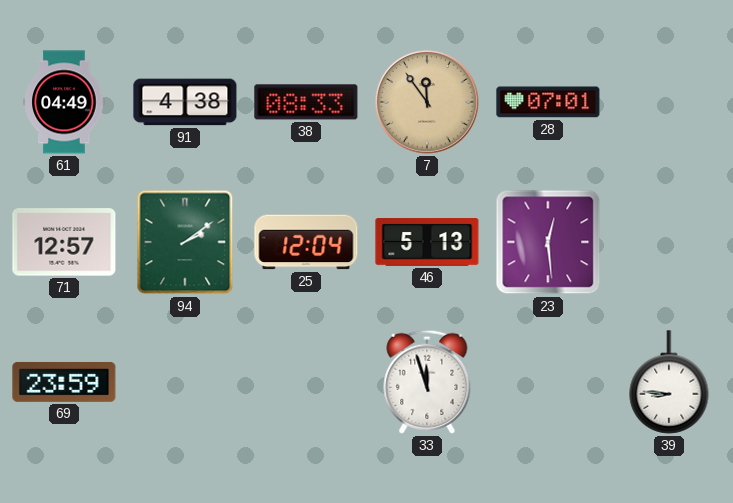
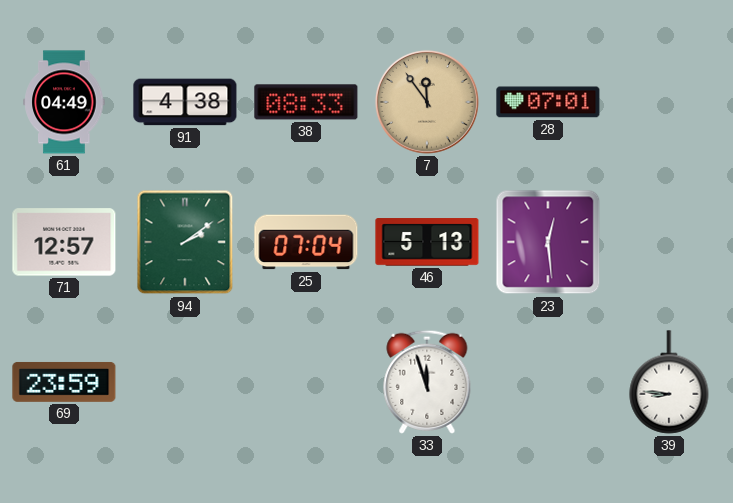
25: 12:04 -> 07:04
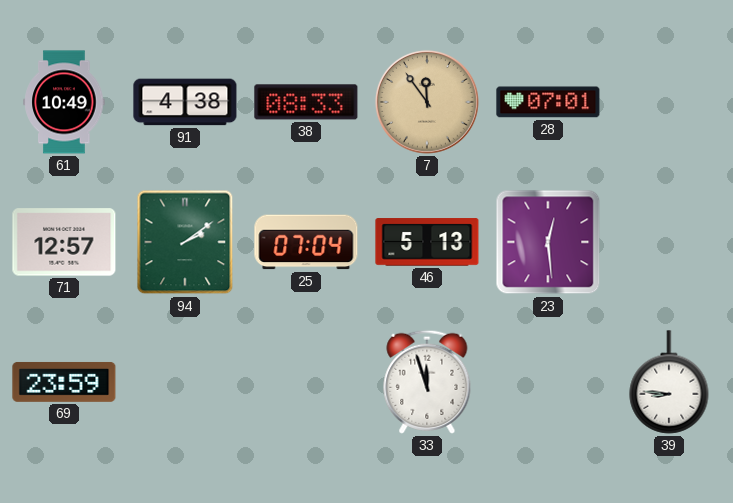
61: 04:49 -> 10:49
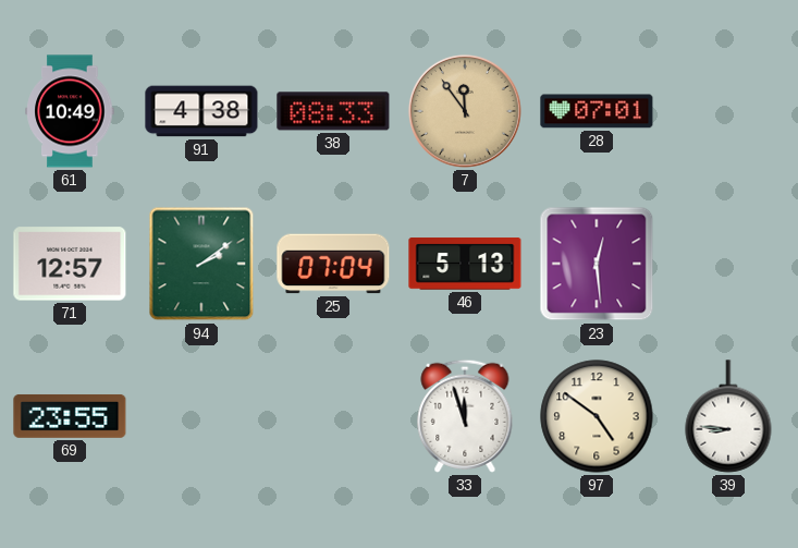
69: 23:59 -> 23:55
97: none -> 4:51
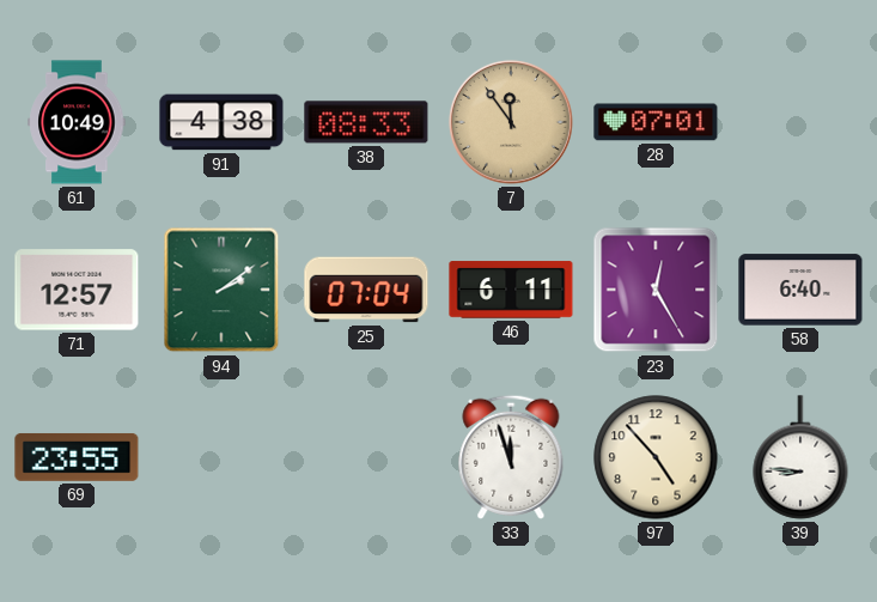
46: 5:13 -> 6:11
23: 12:29 -> 12:25
58: none -> 6:40
97: 4:51 -> 4:53
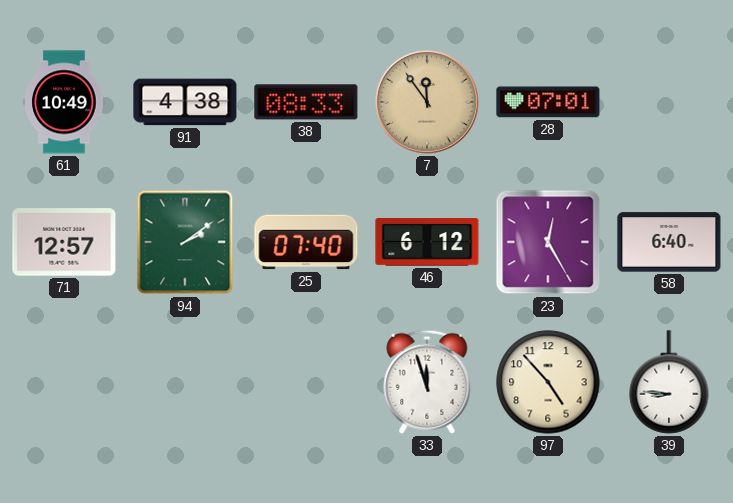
25: 07:04 -> 07:40
46: 6:11 -> 6:12
69: 23:55 -> none
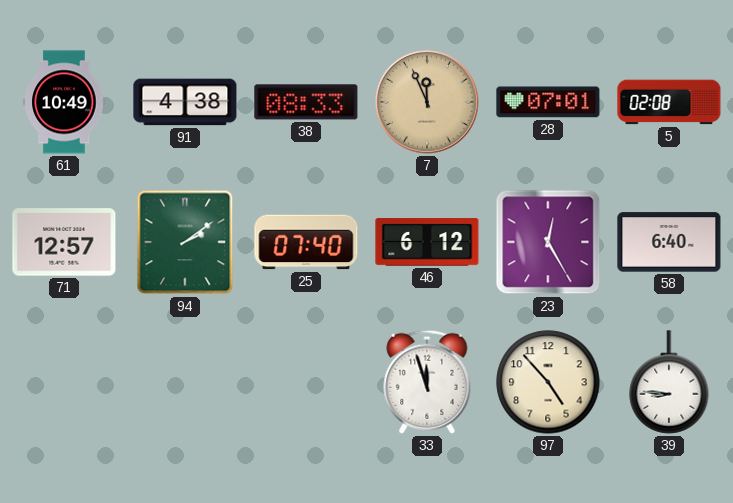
7: 11:54 -> 11:56
5: none -> 02:08
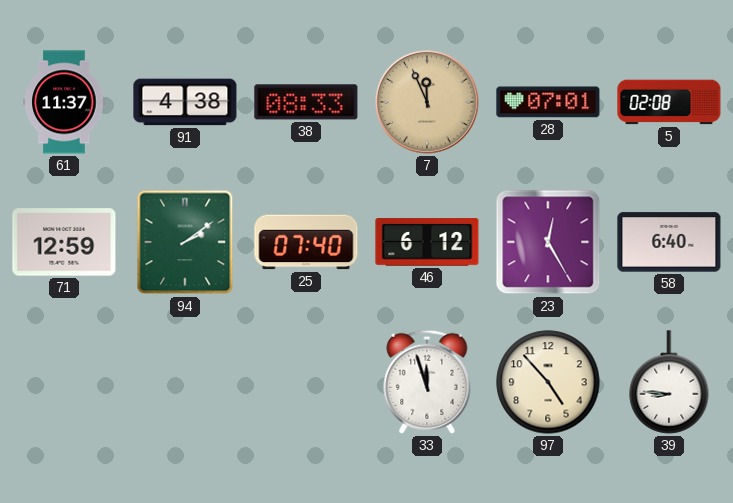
61: 10:49 -> 11:37
71: 12:57 -> 12:59
